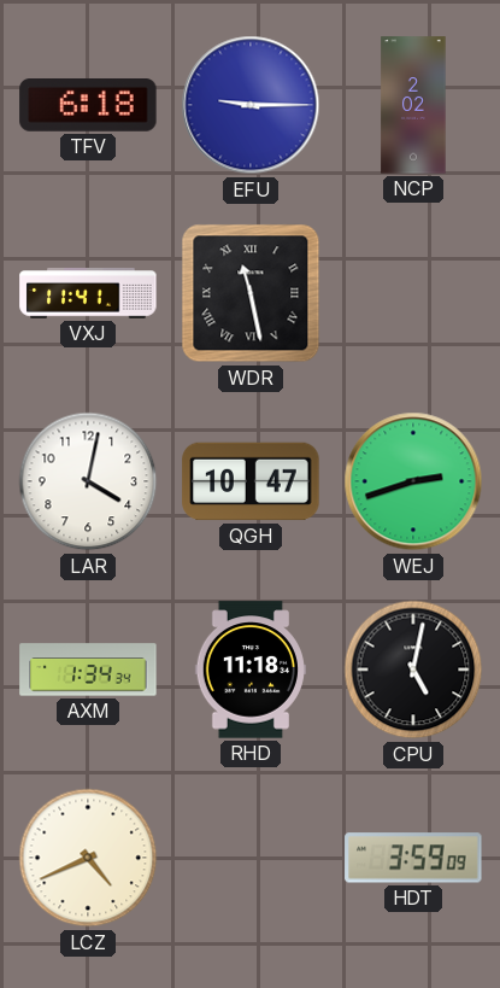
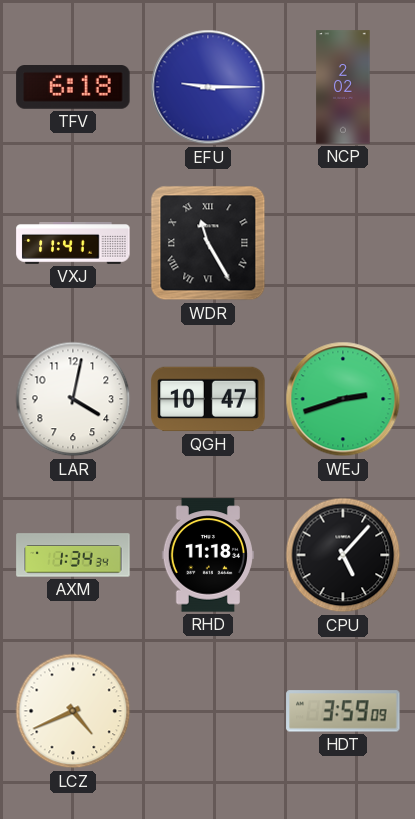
WDR: 11:28 -> 11:25
CPU: 5:02 -> 5:07
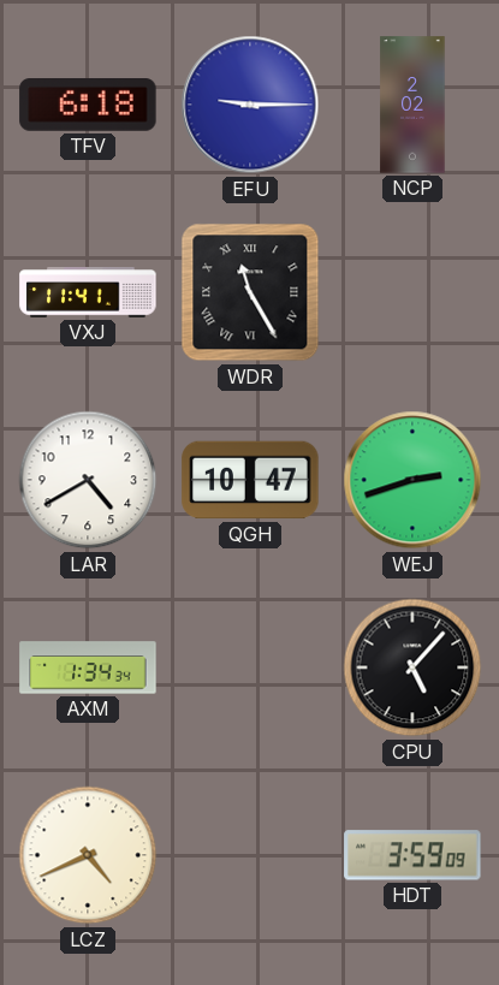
LAR: 4:02 -> 4:40
RHD: 11:18 -> none
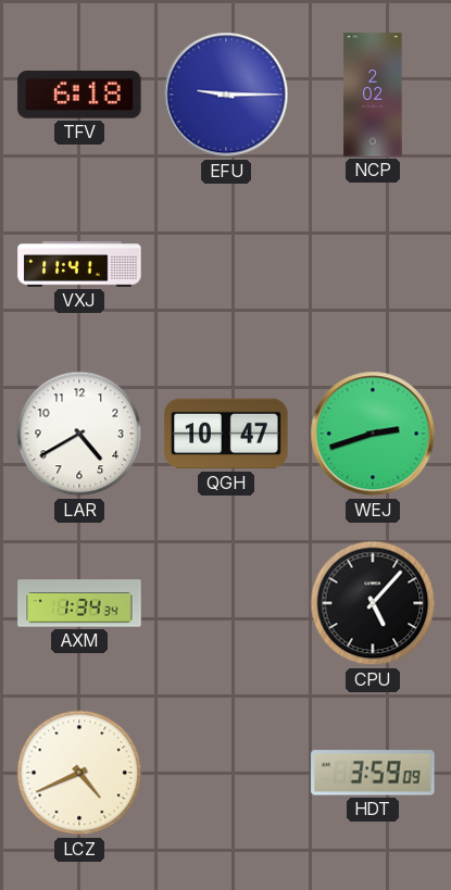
WDR: 11:25 -> none
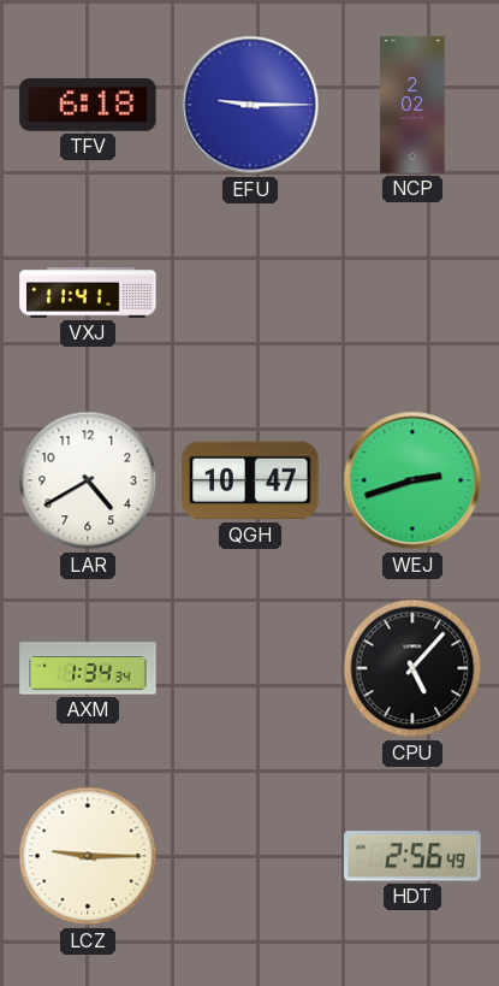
LCZ: 4:41 -> 9:15
HDT: 3:59 -> 2:56
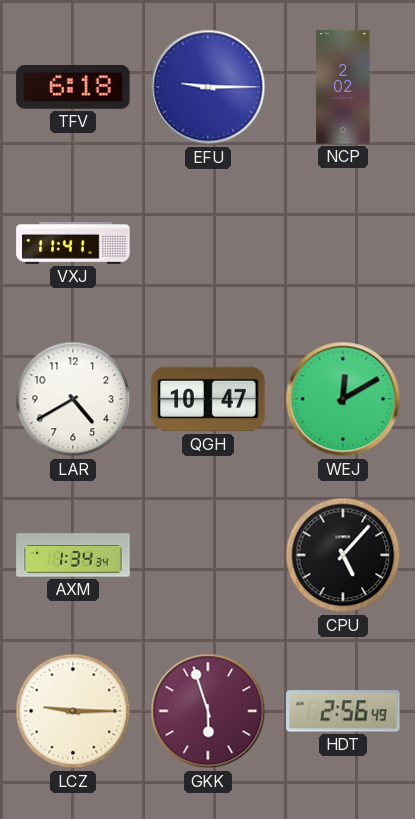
WEJ: 2:42 -> 12:10
GKK: none -> 5:57
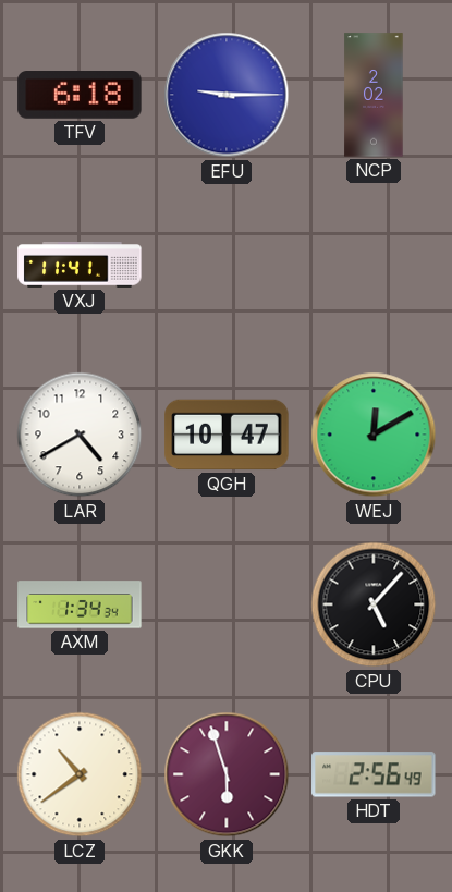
LCZ: 9:15 -> 10:39
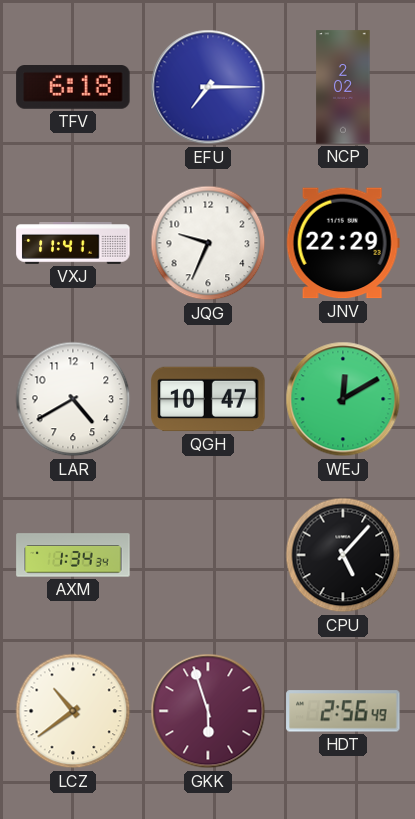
EFU: 9:15 -> 7:15
JQG: none -> 9:34
JNV: none -> 22:29
